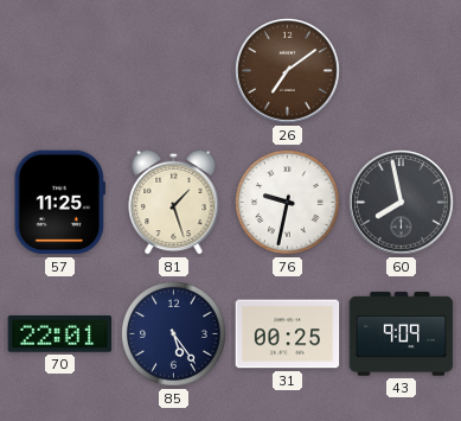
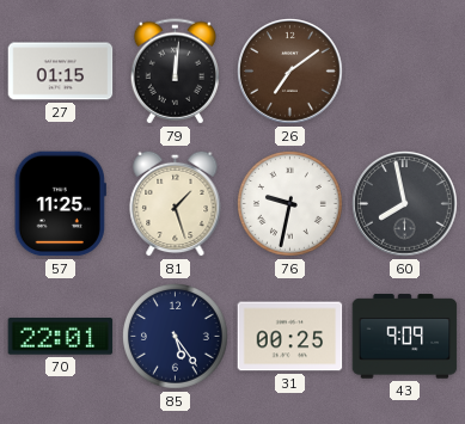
27: none -> 01:15
79: none -> 12:01
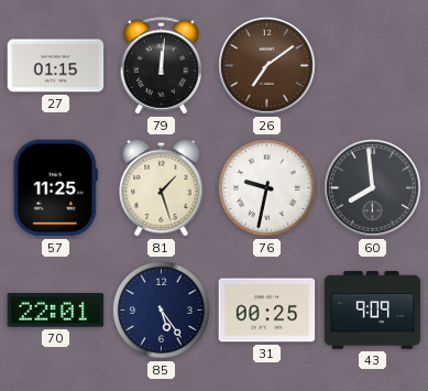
60: 7:58 -> 7:59
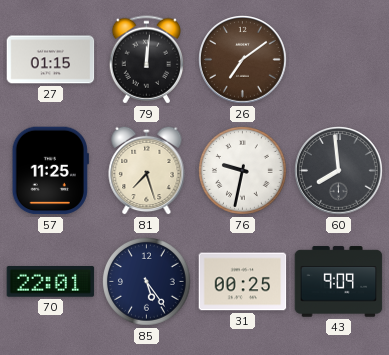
81: 1:27 -> 7:27
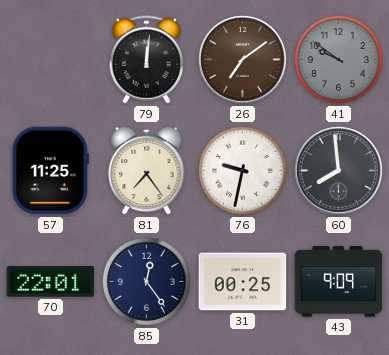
27: 01:15 -> none
41: none -> 9:51
81: 7:27 -> 7:24
85: 5:24 -> 12:24
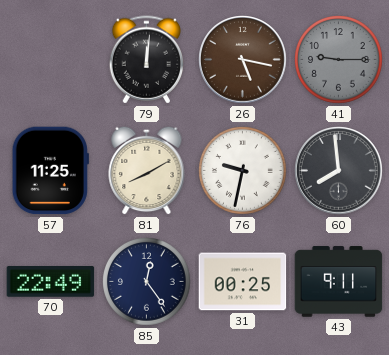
26: 7:09 -> 5:17
41: 9:51 -> 9:15
81: 7:24 -> 8:10
70: 22:01 -> 22:49
43: 9:09 -> 9:11
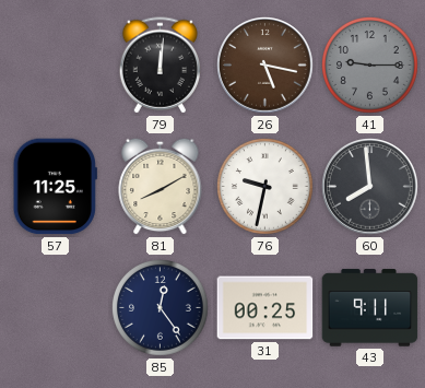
70: 22:49 -> none
